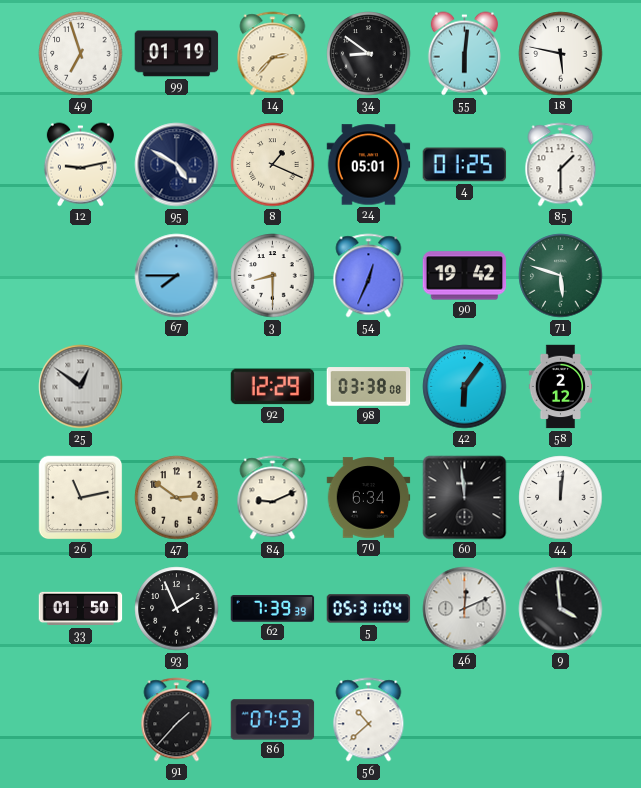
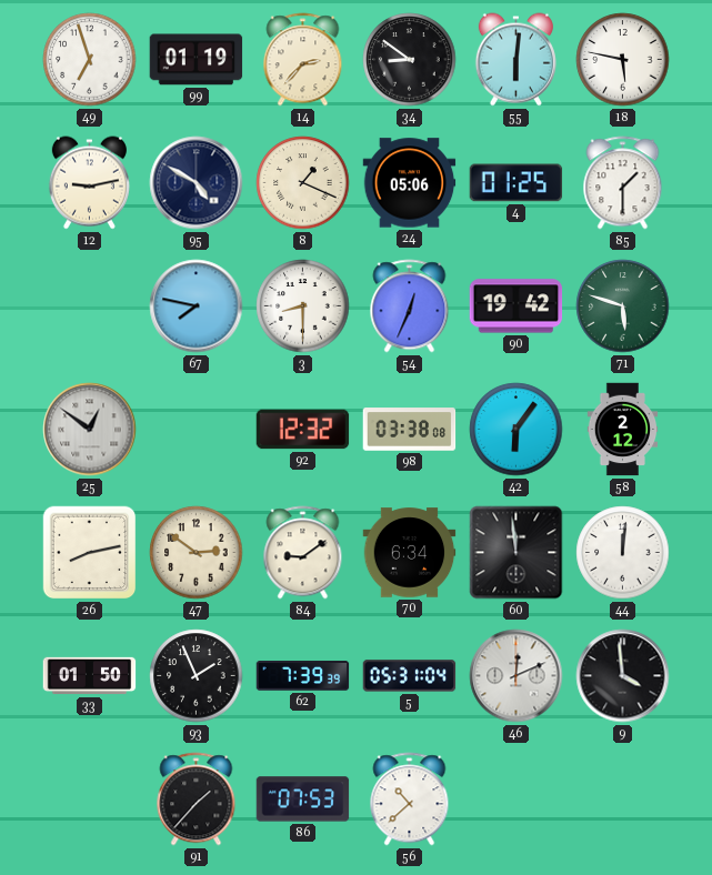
24: 05:01 -> 05:06
67: 7:45 -> 7:47
92: 12:29 -> 12:32
26: 11:13 -> 8:13
84: 9:11 -> 9:09
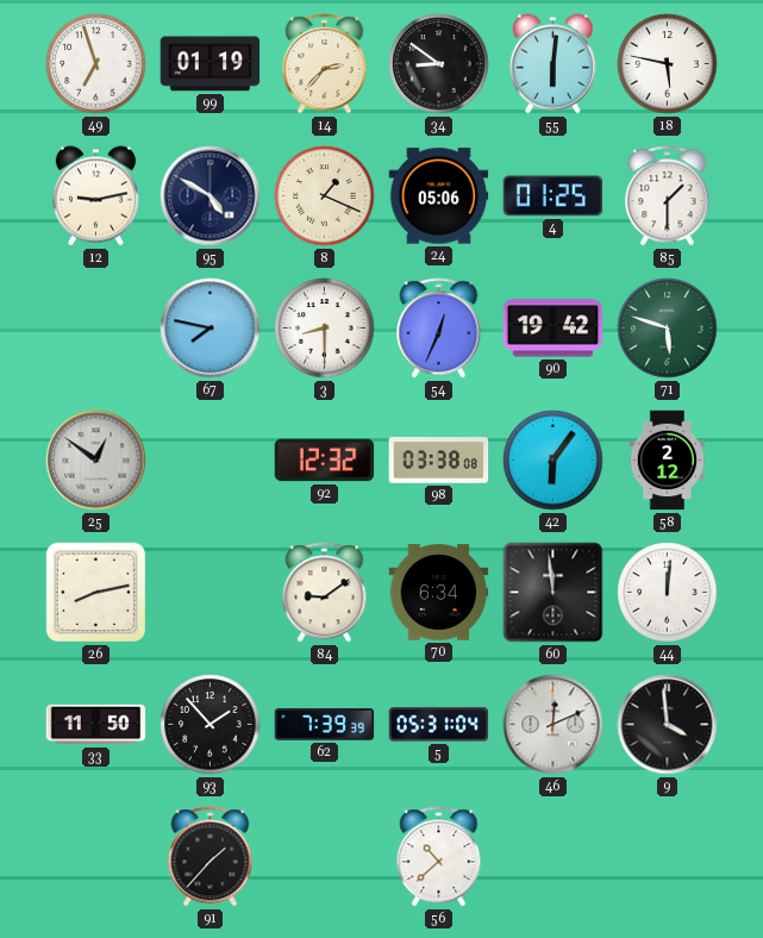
47: 2:51 -> none
33: 01:50 -> 11:50
93: 1:56 -> 1:53
86: 07:53 -> none
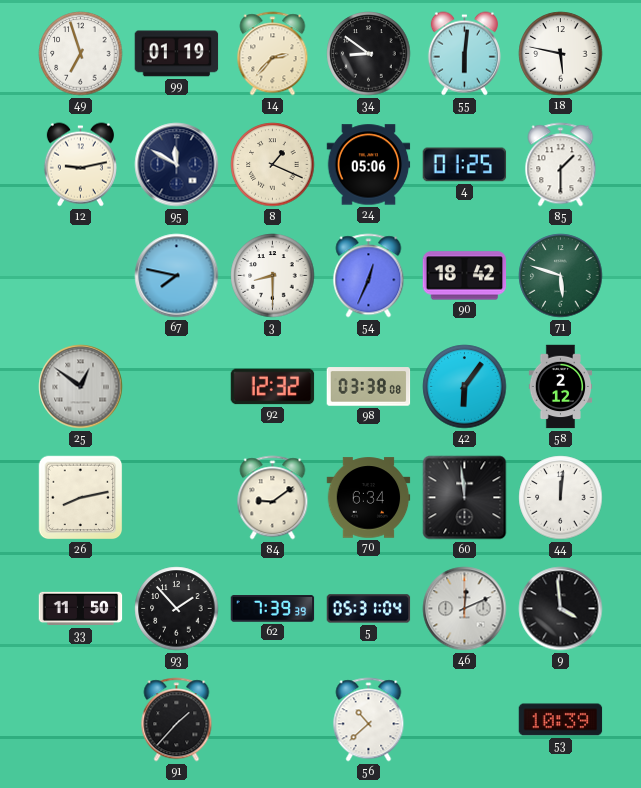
95: 4:50 -> 11:50
90: 19:42 -> 18:42
53: none -> 10:39
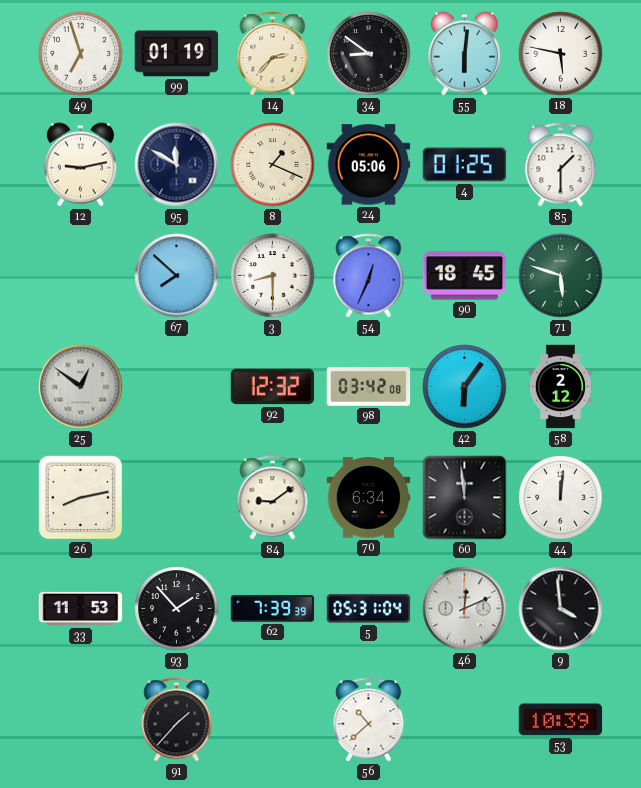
67: 7:47 -> 7:52
90: 18:42 -> 18:45
98: 03:38 -> 03:42
33: 11:50 -> 11:53
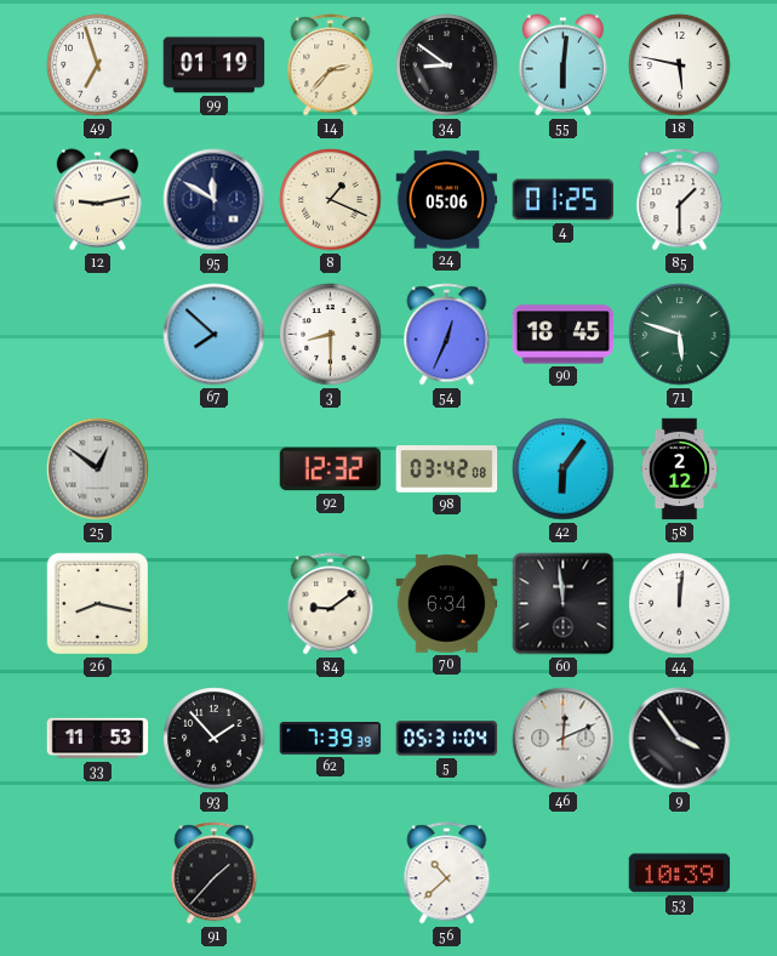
26: 8:13 -> 8:17
9: 3:59 -> 3:54
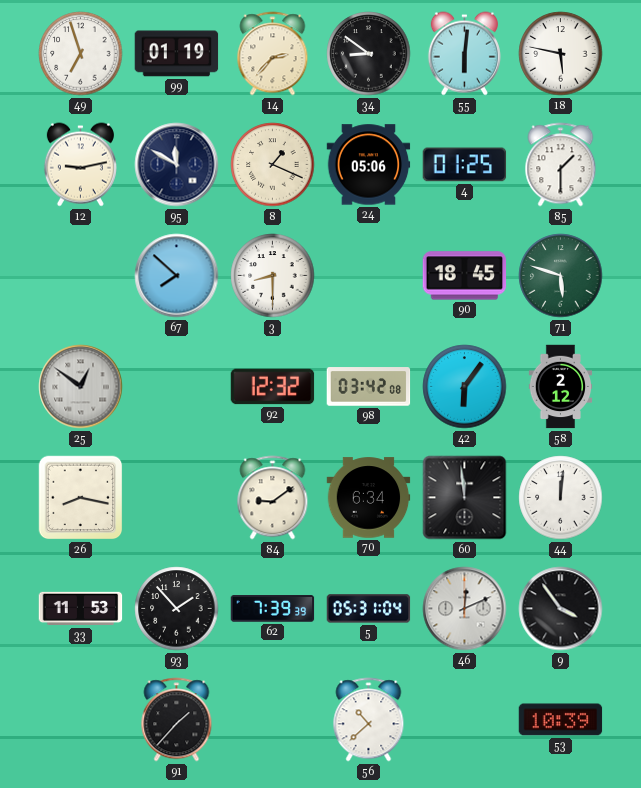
54: 12:34 -> none
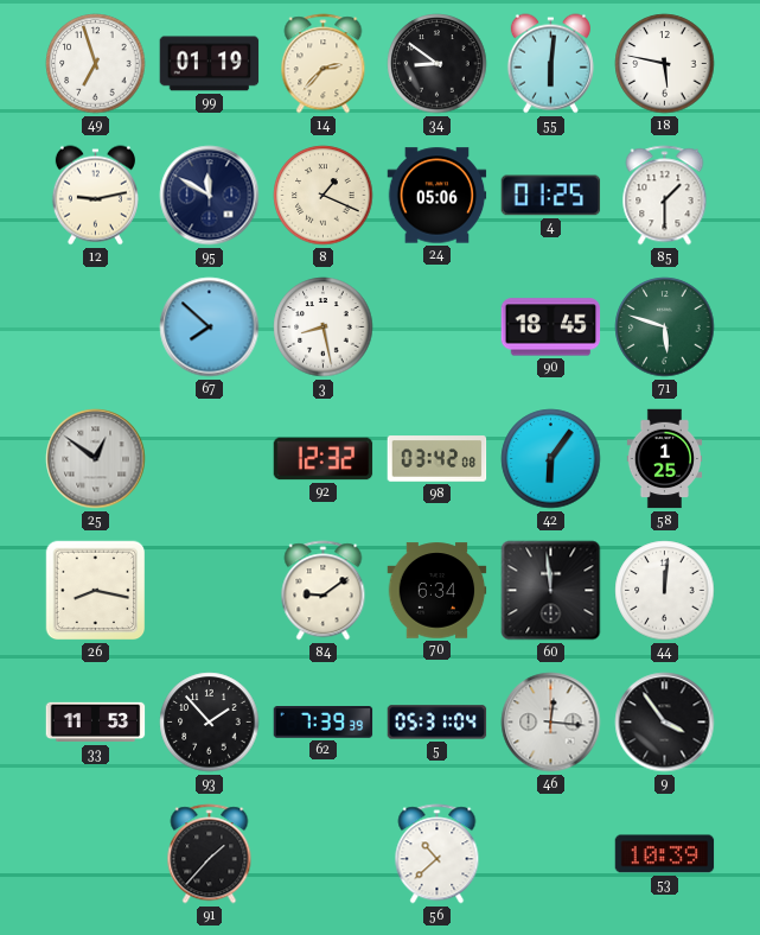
3: 8:30 -> 8:28
58: 2:12 -> 1:25
46: 12:11 -> 12:16
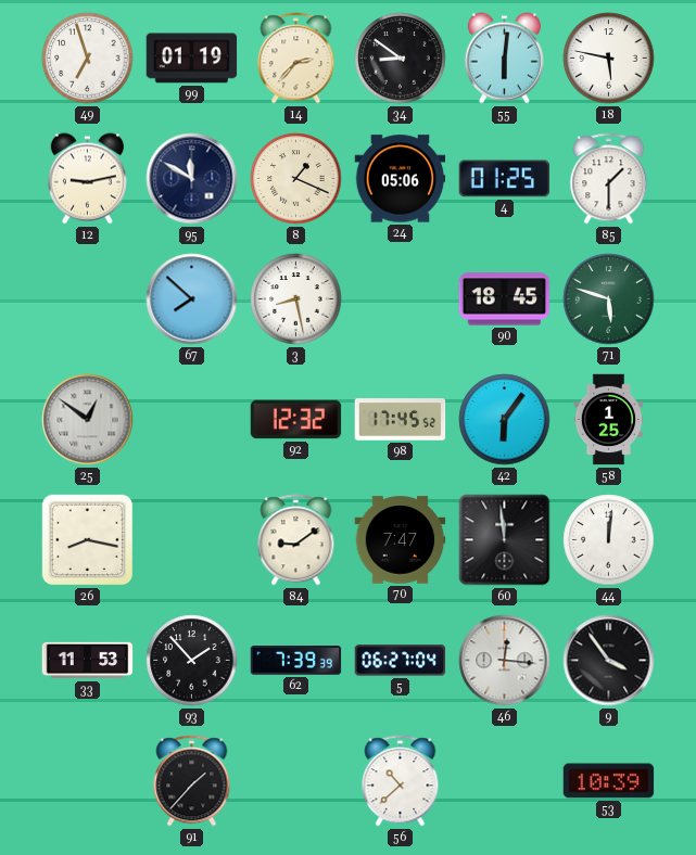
98: 03:42 -> 17:45
70: 6:34 -> 7:47
5: 05:31 -> 06:27
